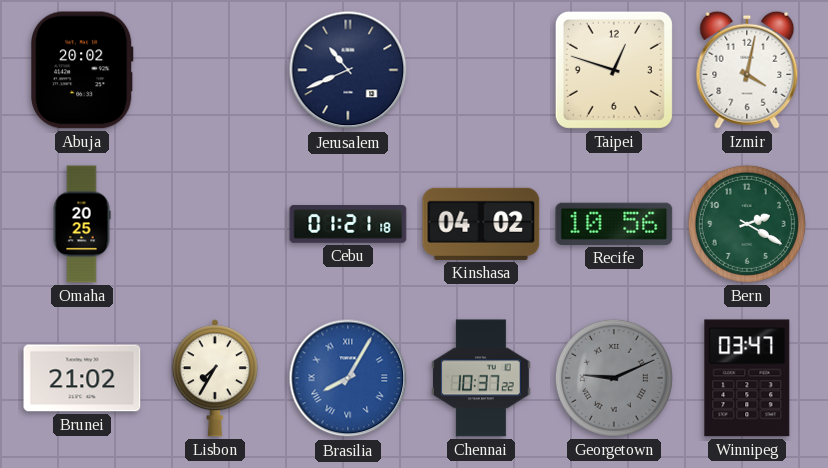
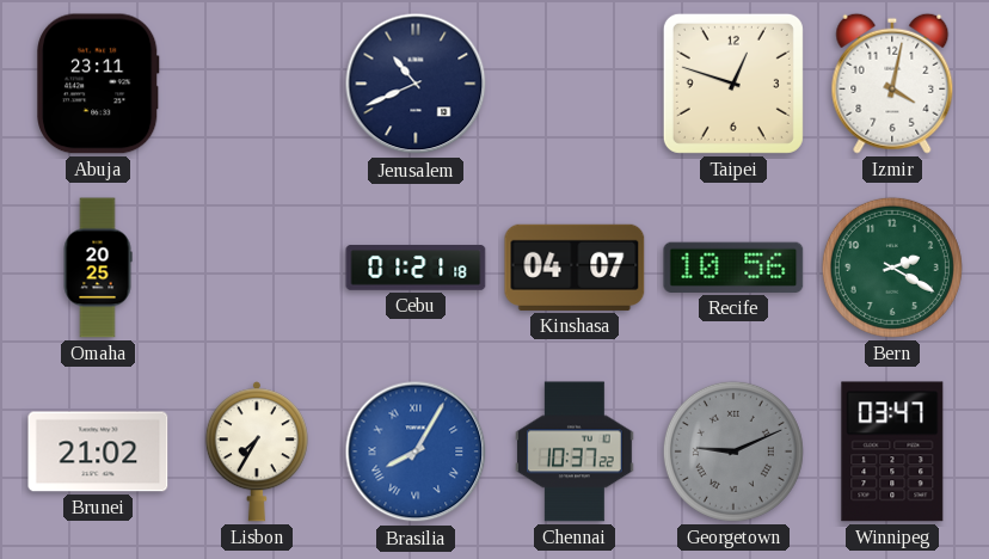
Abuja: 20:02 -> 23:11
Kinshasa: 04:02 -> 04:07
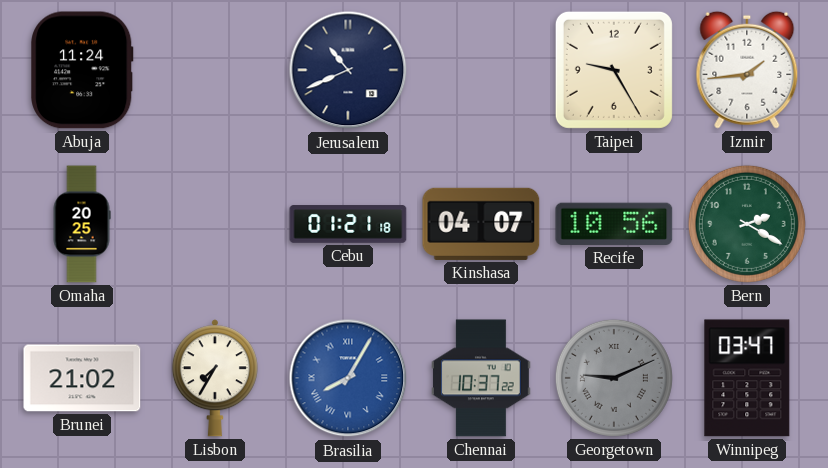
Abuja: 23:11 -> 11:24
Taipei: 12:48 -> 9:25
Izmir: 4:02 -> 1:44
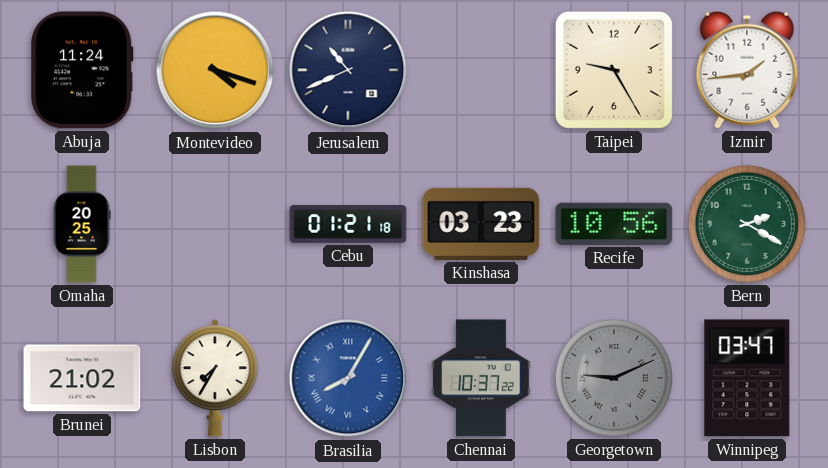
Montevideo: none -> 4:18
Kinshasa: 04:07 -> 03:23
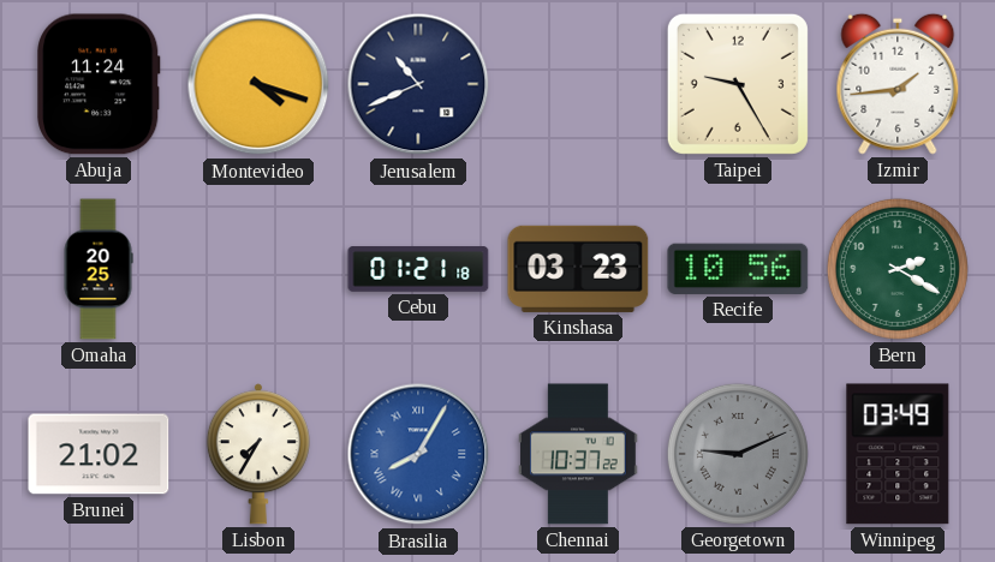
Winnipeg: 03:47 -> 03:49
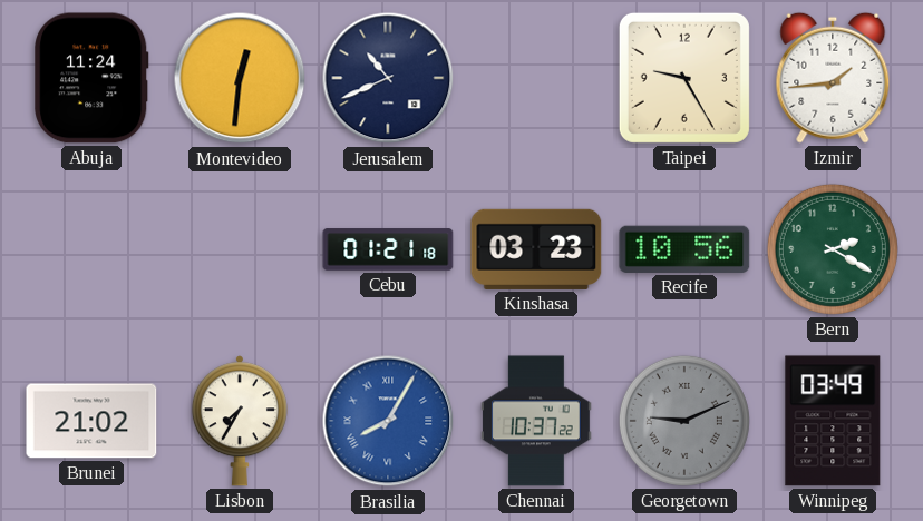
Montevideo: 4:18 -> 12:31
Omaha: 20:25 -> none
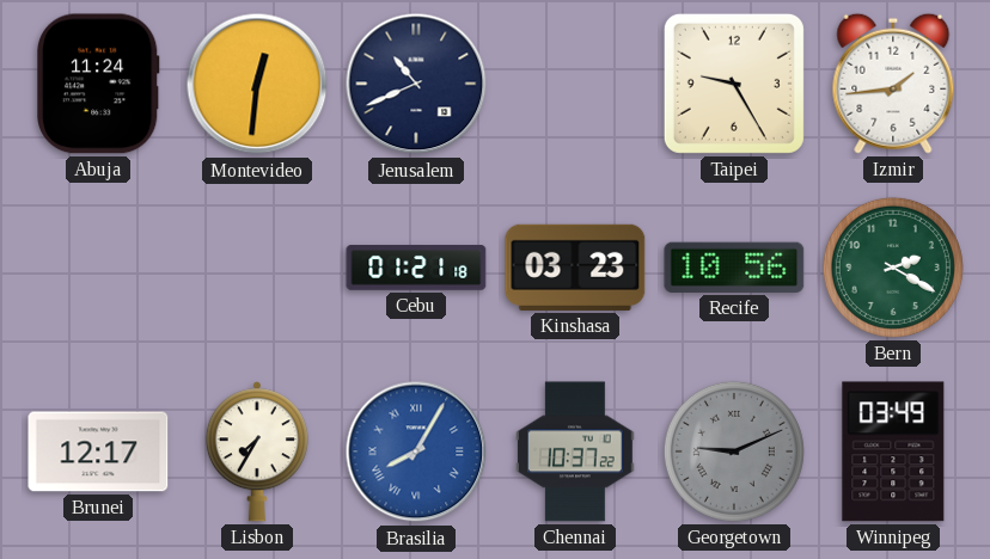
Brunei: 21:02 -> 12:17
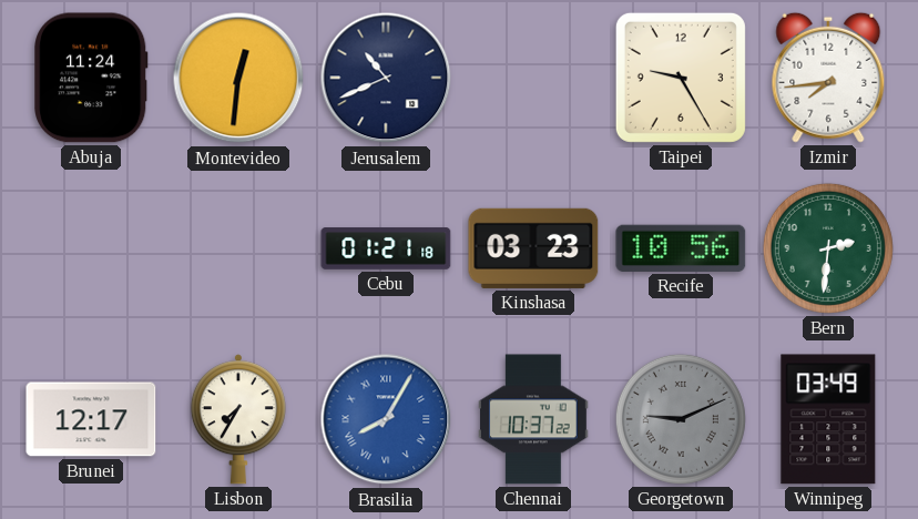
Izmir: 1:44 -> 7:44
Bern: 2:20 -> 2:31
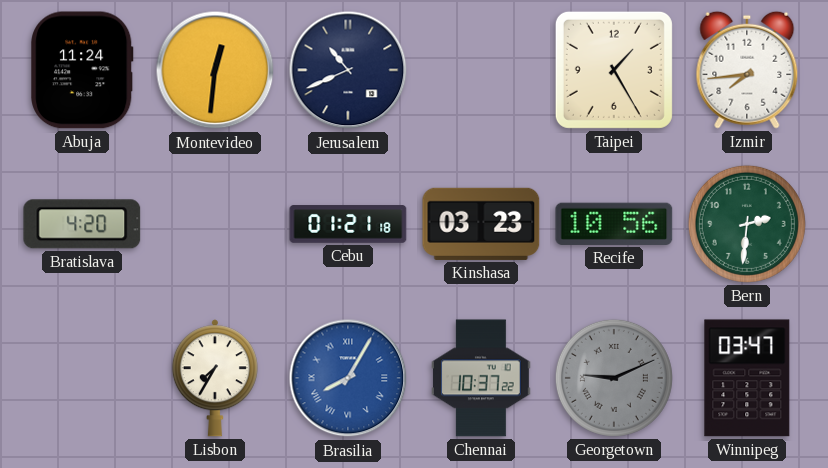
Taipei: 9:25 -> 1:25
Bratislava: none -> 4:20
Brunei: 12:17 -> none
Winnipeg: 03:49 -> 03:47
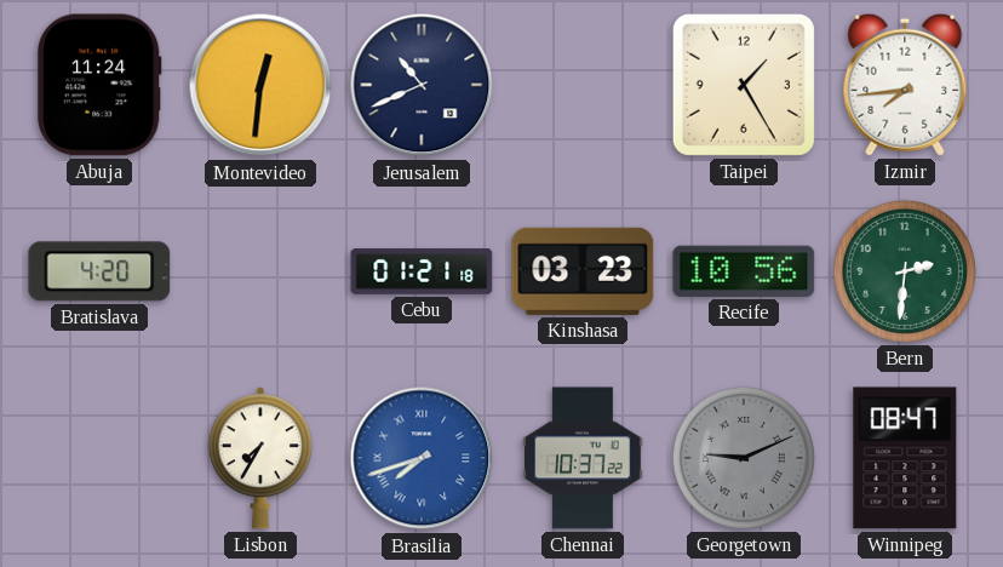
Brasilia: 8:05 -> 7:42
Winnipeg: 03:47 -> 08:47
